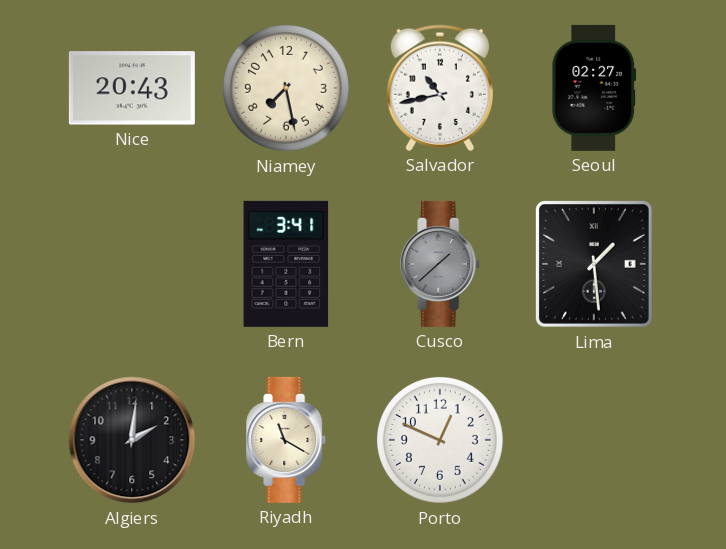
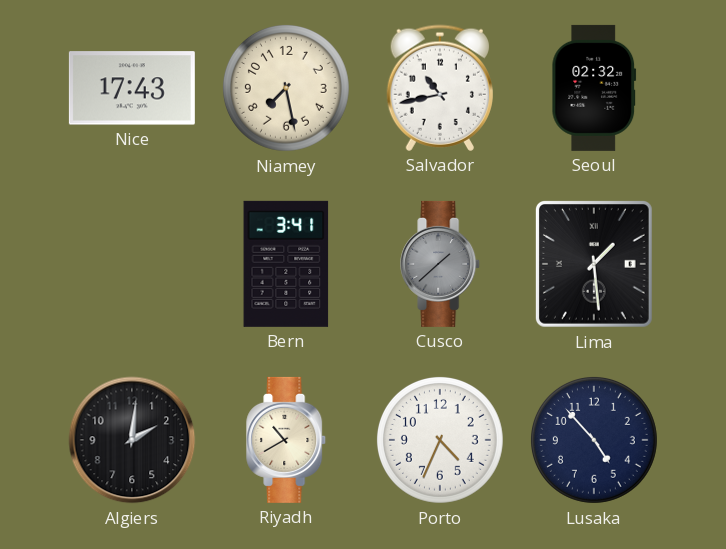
Nice: 20:43 -> 17:43
Seoul: 02:27 -> 02:32
Riyadh: 11:20 -> 10:40
Porto: 12:49 -> 4:34
Lusaka: none -> 4:53
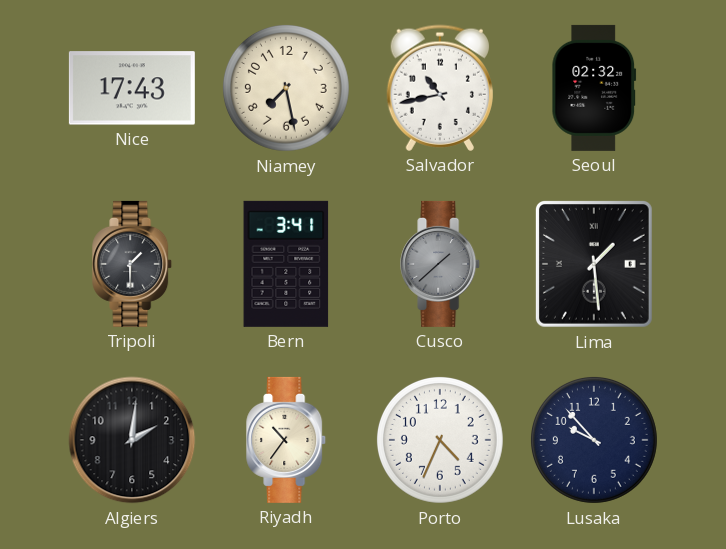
Tripoli: none -> 1:30
Riyadh: 10:40 -> 10:36
Lusaka: 4:53 -> 9:53
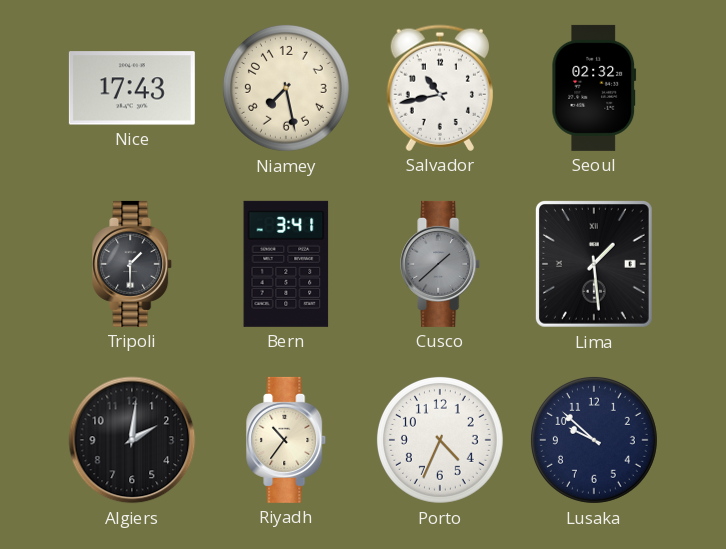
Lusaka: 9:53 -> 9:52
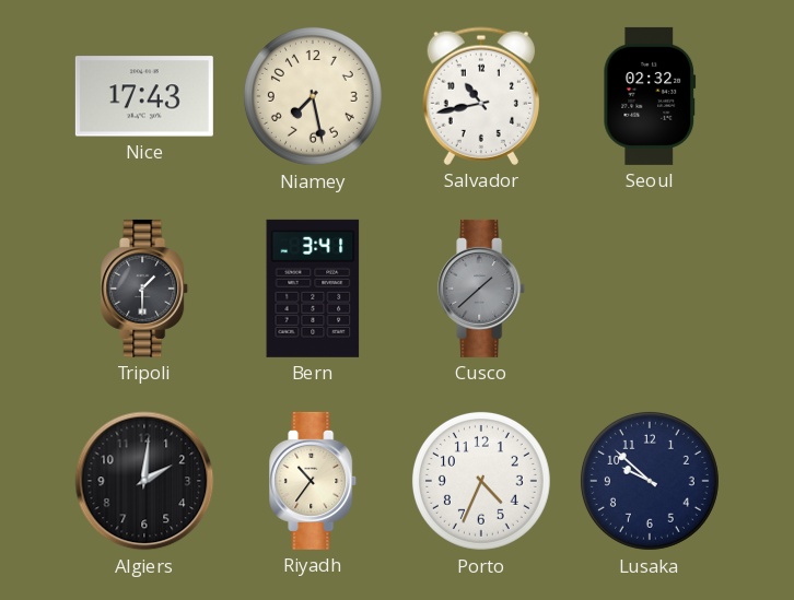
Lima: 1:29 -> none
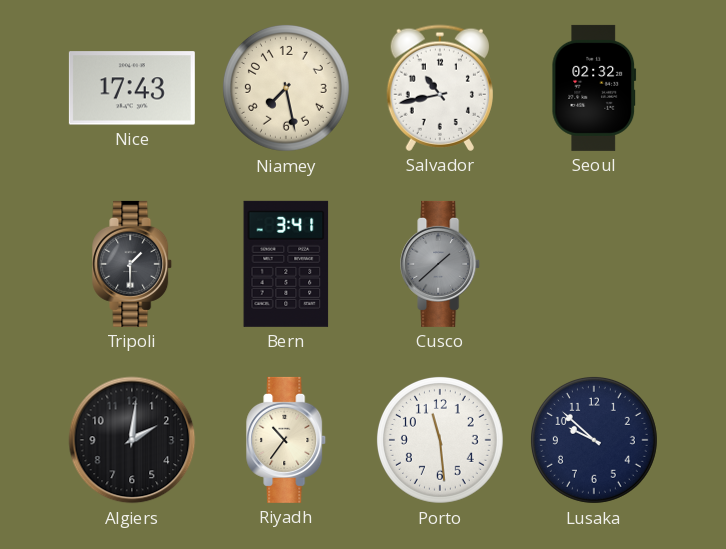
Porto: 4:34 -> 11:29
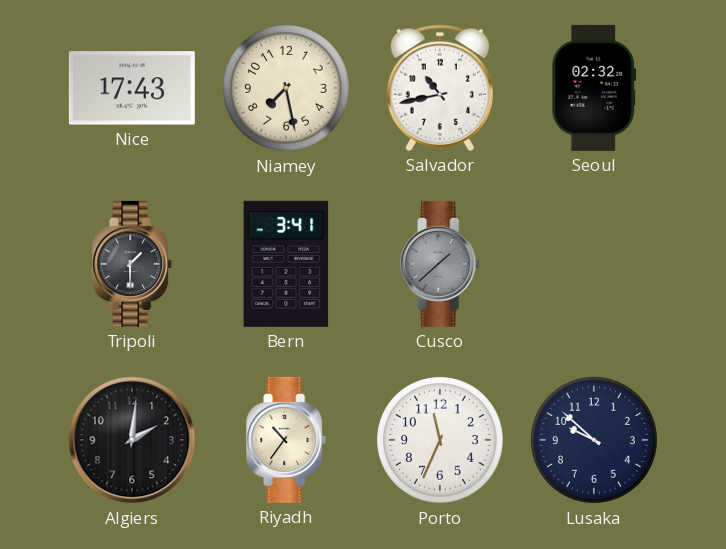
Porto: 11:29 -> 11:34
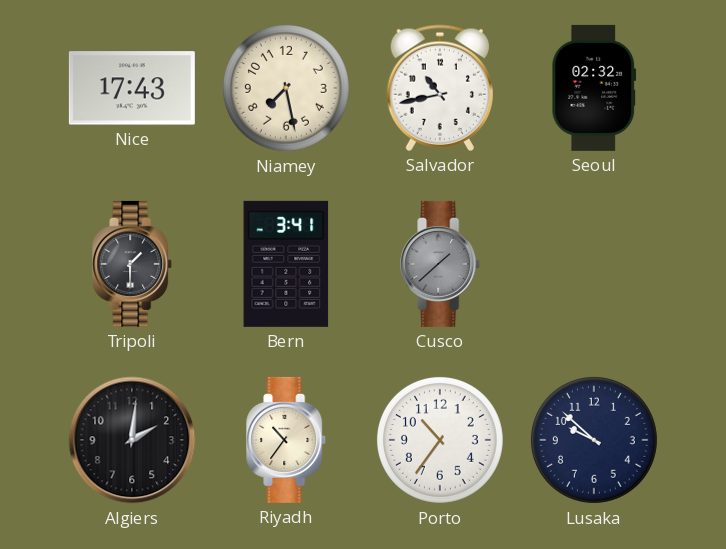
Porto: 11:34 -> 10:36
